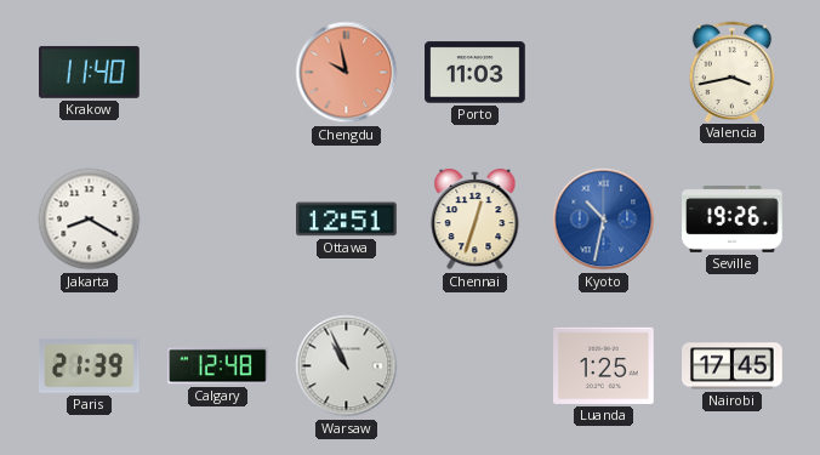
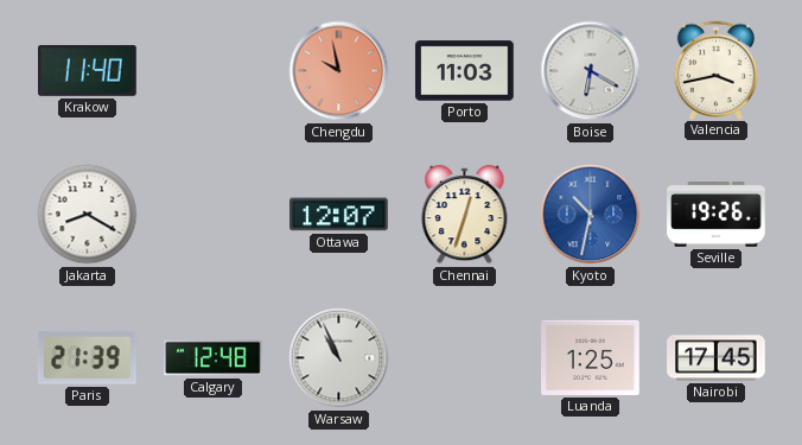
Boise: none -> 6:20
Ottawa: 12:51 -> 12:07
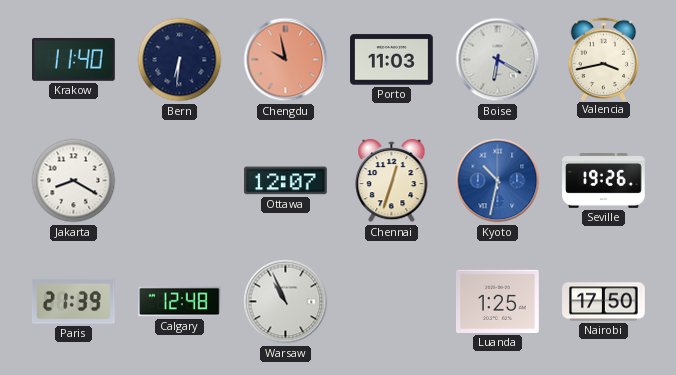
Bern: none -> 6:31
Nairobi: 17:45 -> 17:50
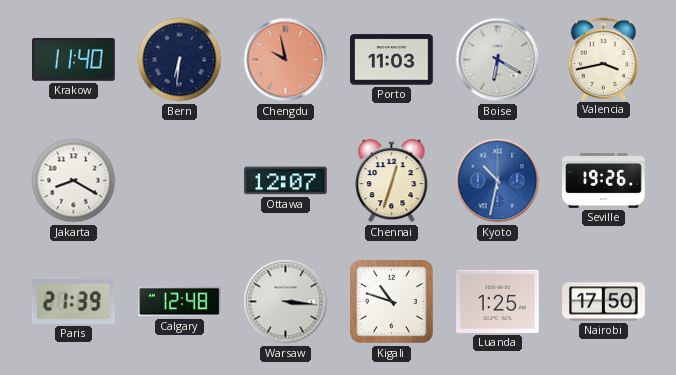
Warsaw: 10:56 -> 3:16
Kigali: none -> 10:48
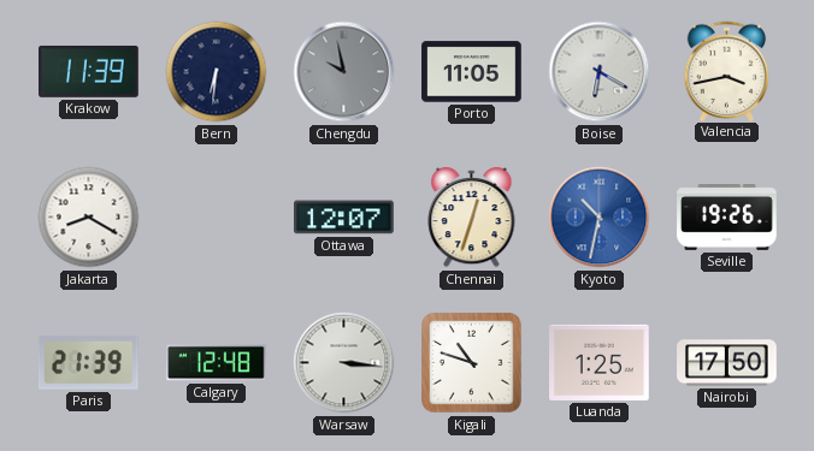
Krakow: 11:40 -> 11:39
Chengdu dial: salmon -> grey
Porto: 11:03 -> 11:05
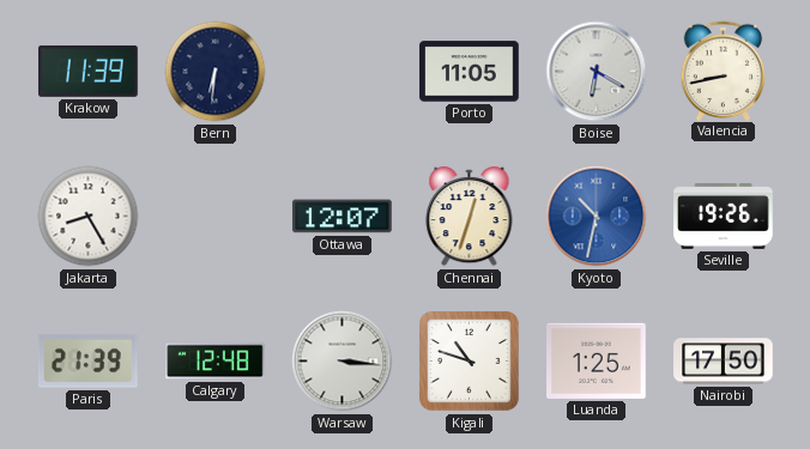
Chengdu: 9:58 -> none
Valencia: 3:43 -> 8:43
Jakarta: 8:20 -> 8:25
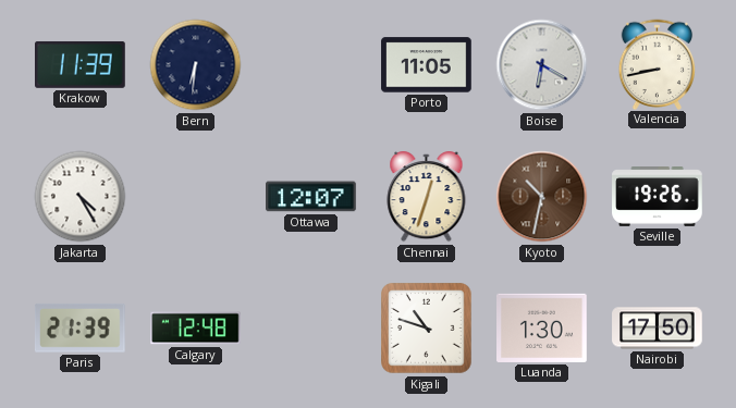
Jakarta: 8:25 -> 4:25
Kyoto dial: blue -> brown
Warsaw: 3:16 -> none
Luanda: 1:25 -> 1:30
